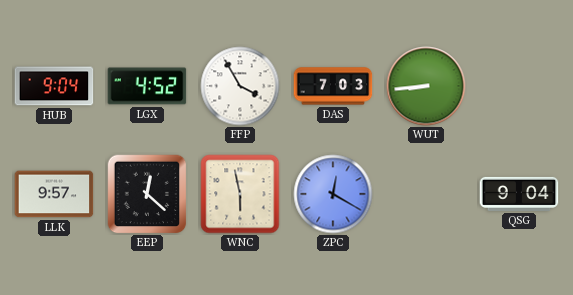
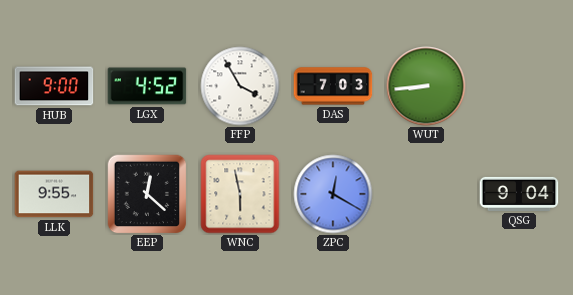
HUB: 9:04 -> 9:00
LLK: 9:57 -> 9:55
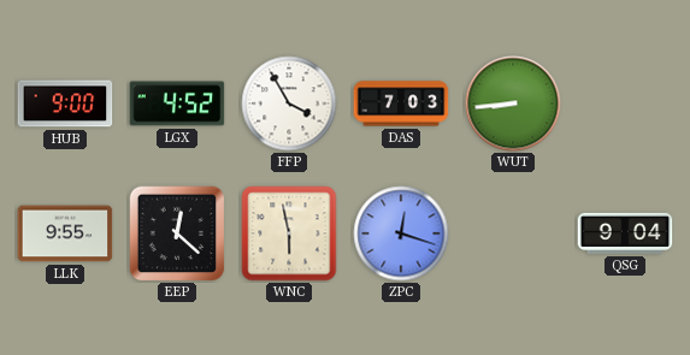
ZPC: 12:20 -> 12:18
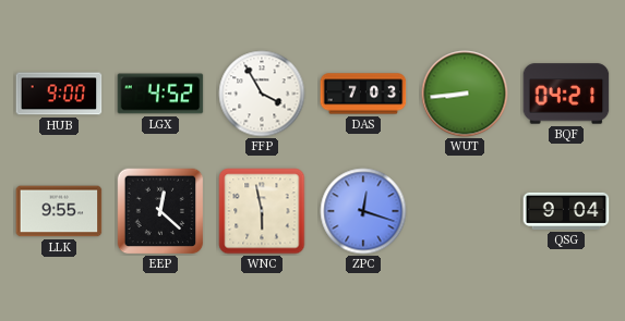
BQF: none -> 04:21
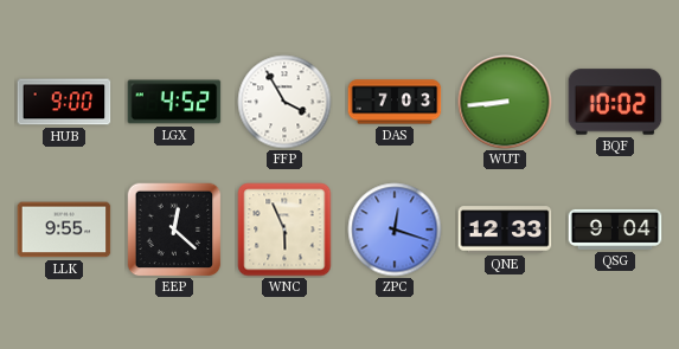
BQF: 04:21 -> 10:02
WNC: 5:58 -> 5:56
QNE: none -> 12:33
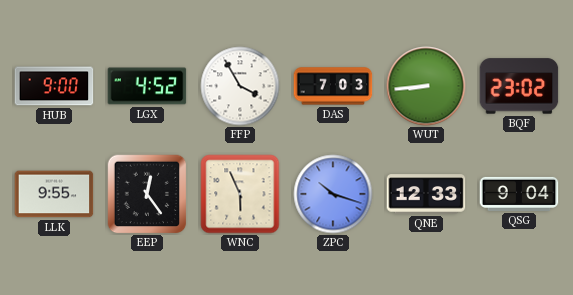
BQF: 10:02 -> 23:02
EEP: 12:22 -> 12:24
ZPC: 12:18 -> 10:18
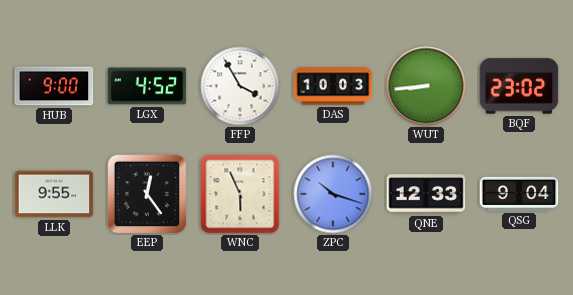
DAS: 7:03 -> 10:03
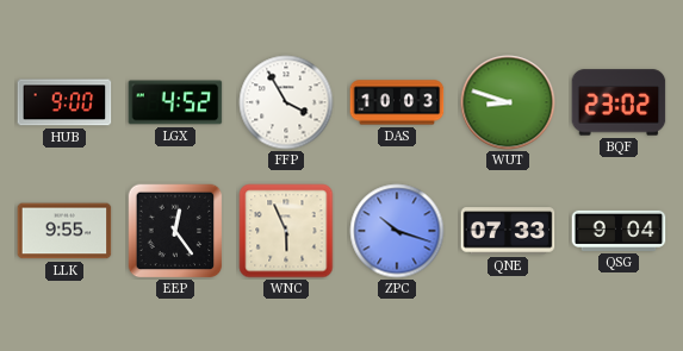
WUT: 8:44 -> 8:48
QNE: 12:33 -> 07:33
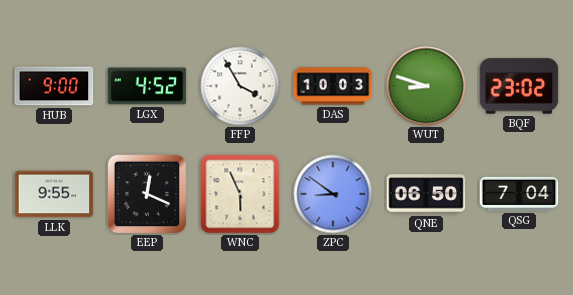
EEP: 12:24 -> 12:19
ZPC: 10:18 -> 8:51
QNE: 07:33 -> 06:50
QSG: 9:04 -> 7:04
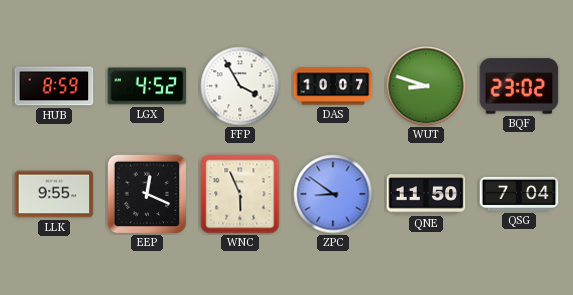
HUB: 9:00 -> 8:59
DAS: 10:03 -> 10:07
QNE: 06:50 -> 11:50
